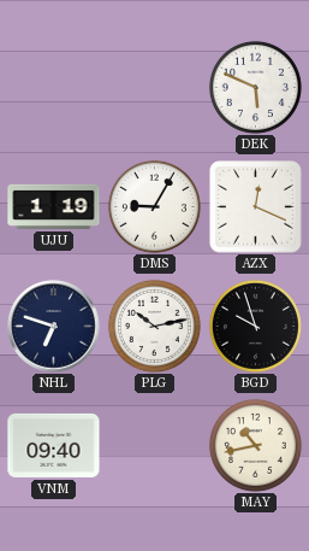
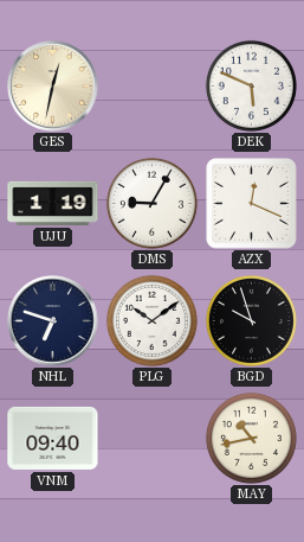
GES: none -> 12:32
PLG: 10:13 -> 10:09
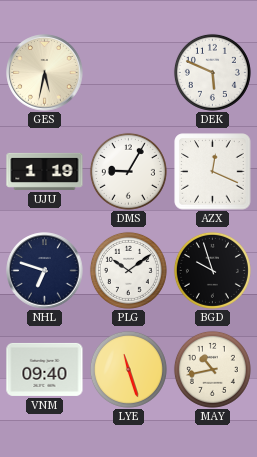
GES: 12:32 -> 5:32
LYE: none -> 11:27
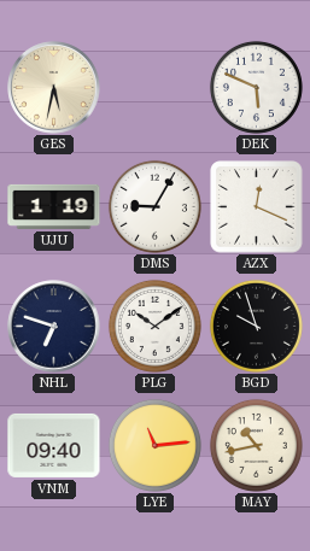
LYE: 11:27 -> 11:14
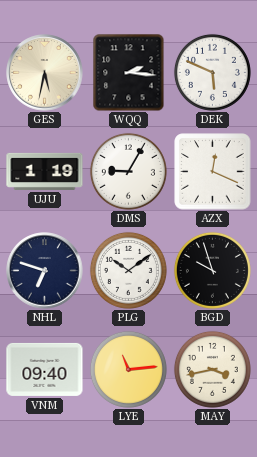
WQQ: none -> 2:16
MAY: 10:43 -> 3:43
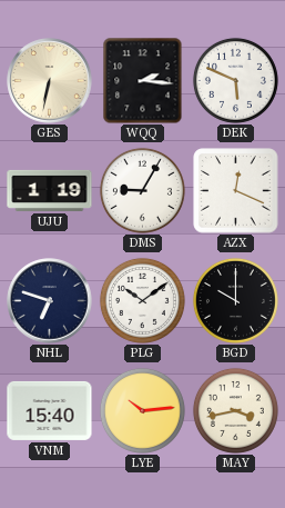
GES: 5:32 -> 6:32
BGD: 9:57 -> 10:00
VNM: 09:40 -> 15:40
LYE: 11:14 -> 10:14
